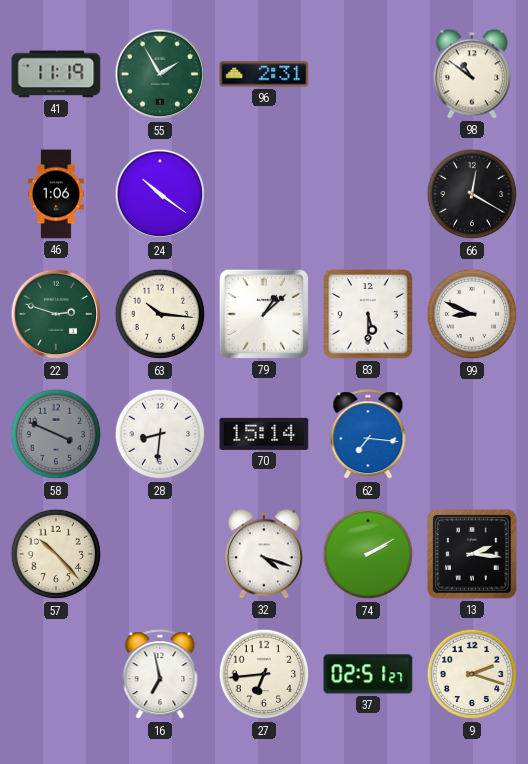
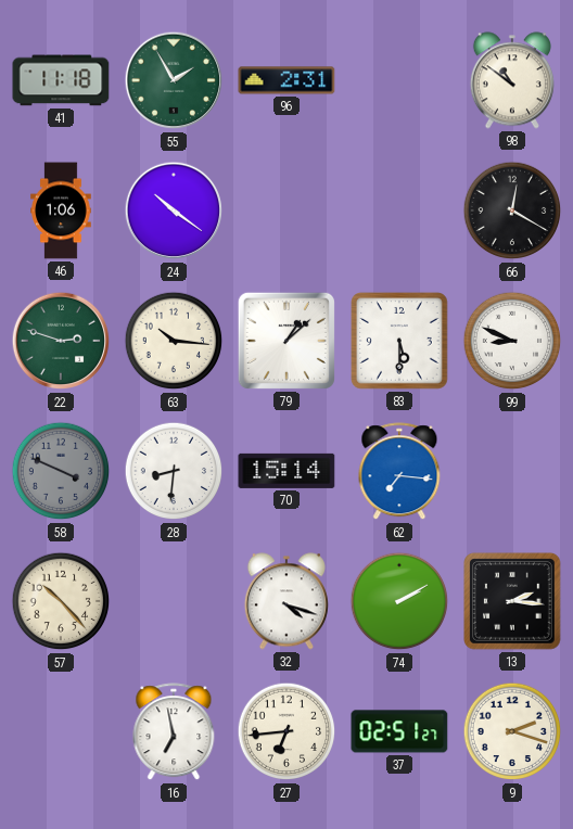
41: 11:19 -> 11:18
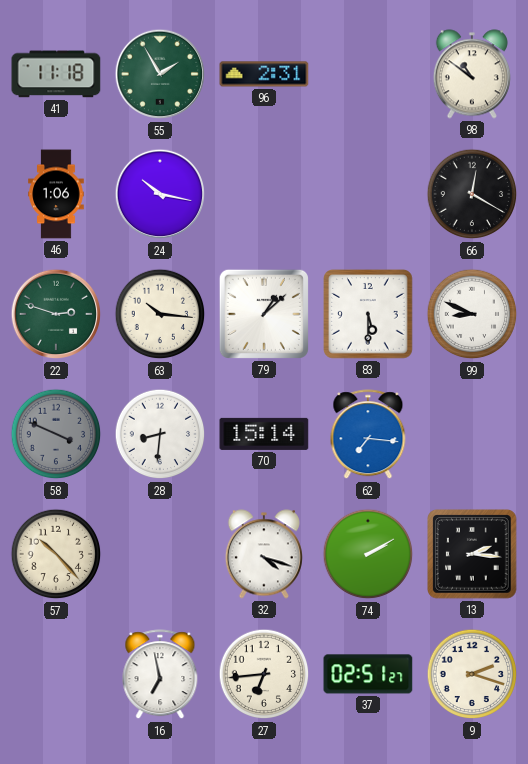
24: 10:21 -> 10:17
